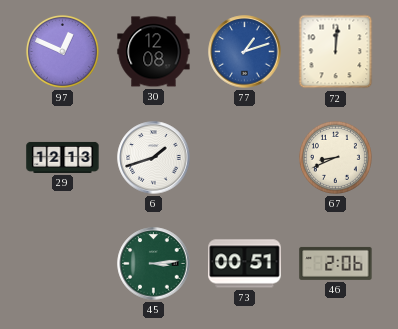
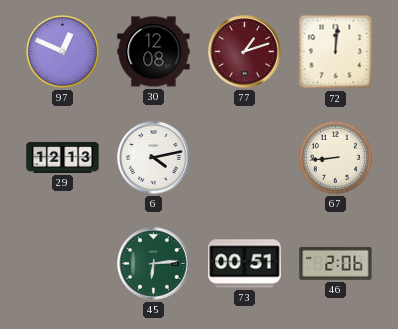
77 dial: blue -> burgundy
6: 1:42 -> 4:13
67: 8:41 -> 8:44
45: 3:14 -> 6:14
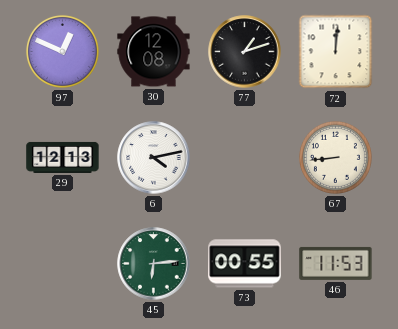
77 dial: burgundy -> black
73: 00:51 -> 00:55
46: 2:06 -> 11:53
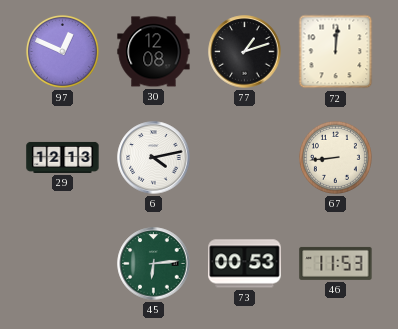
73: 00:55 -> 00:53
